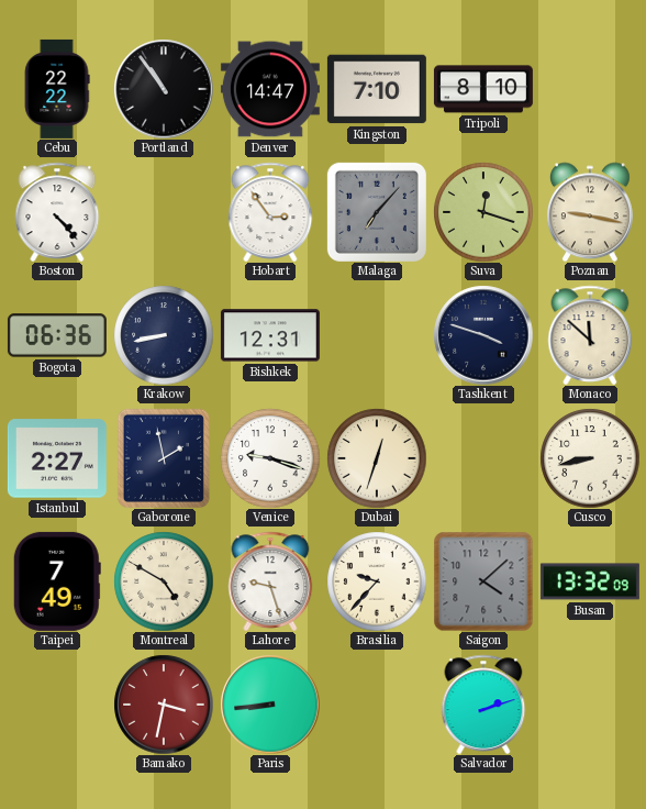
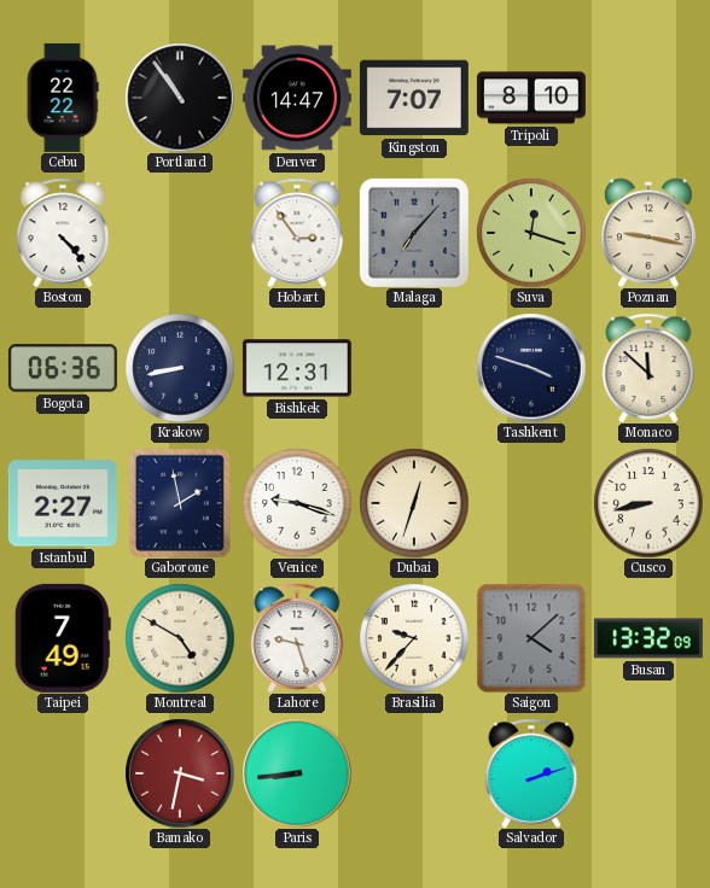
Kingston: 7:10 -> 7:07
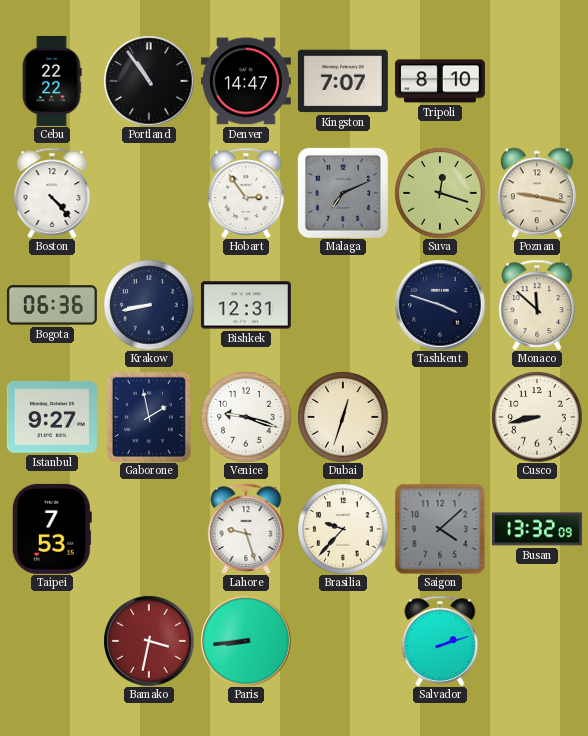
Malaga: 7:07 -> 7:11
Istanbul: 2:27 -> 9:27
Taipei: 7:49 -> 7:53
Montreal: 4:50 -> none
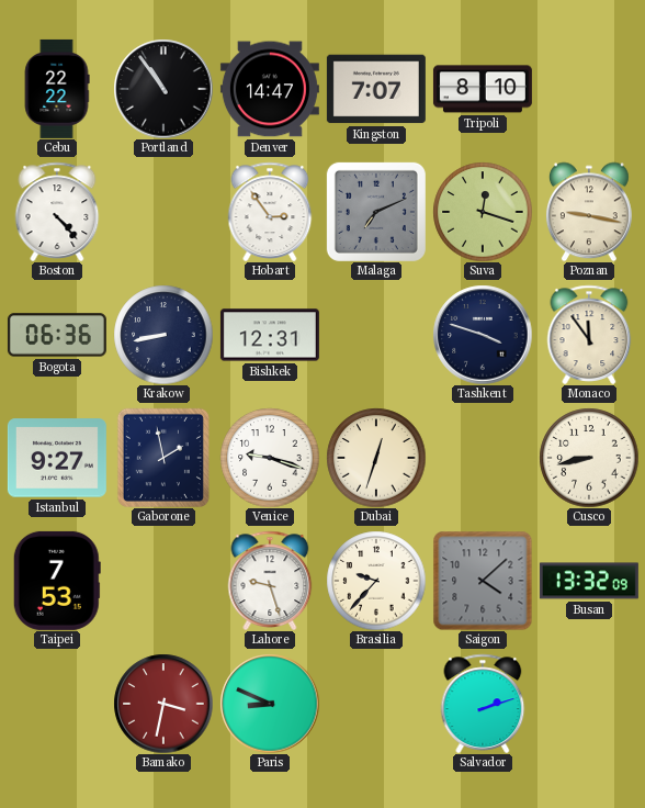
Monaco: 11:52 -> 11:54
Paris: 8:44 -> 8:49
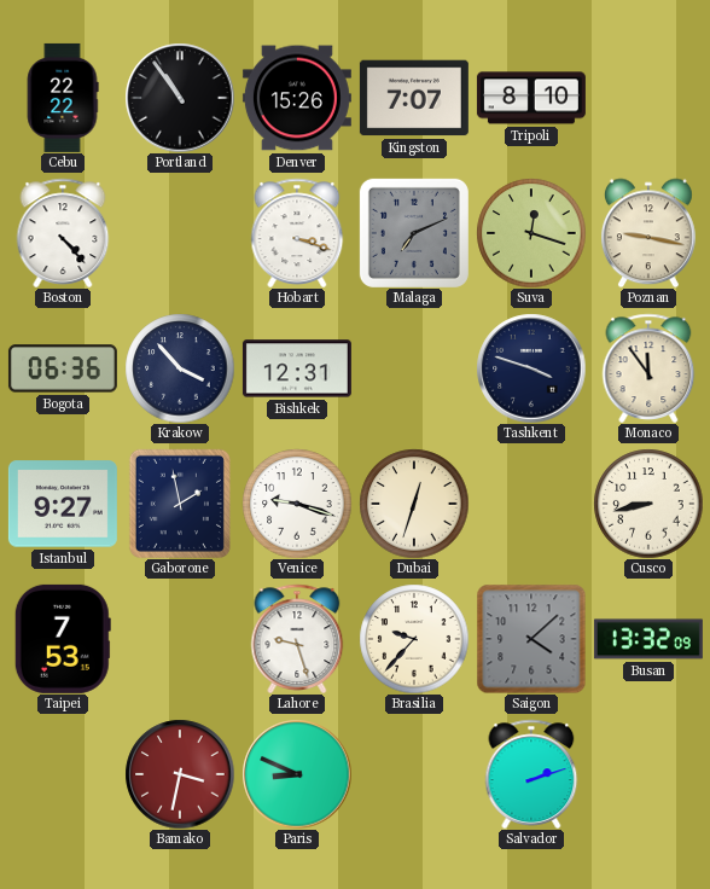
Denver: 14:47 -> 15:26
Hobart: 2:54 -> 3:18
Krakow: 8:43 -> 3:53
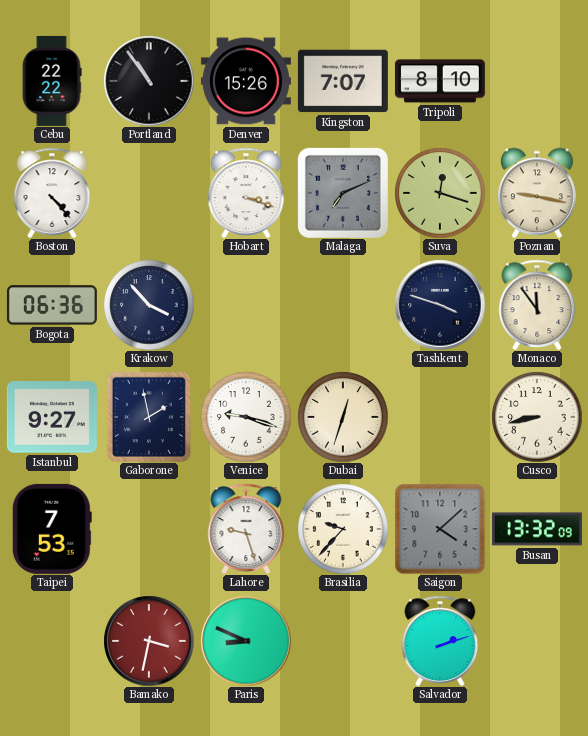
Bishkek: 12:31 -> none
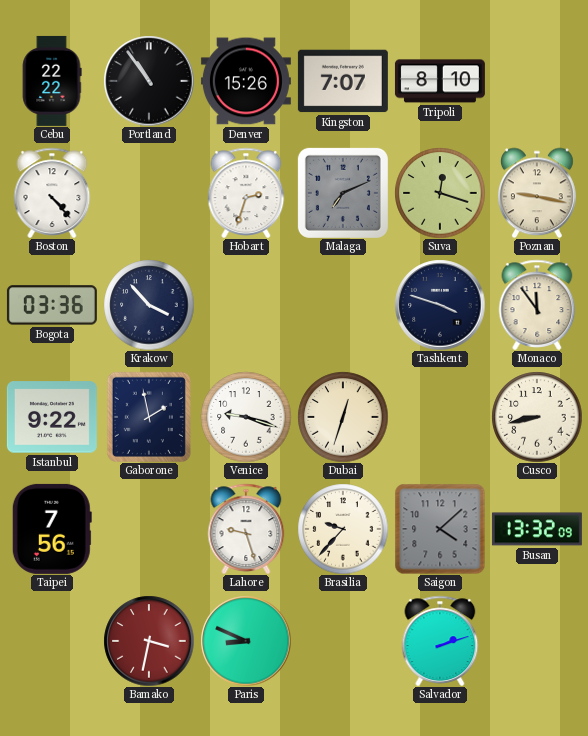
Hobart: 3:18 -> 2:33
Bogota: 06:36 -> 03:36
Istanbul: 9:27 -> 9:22
Taipei: 7:53 -> 7:56
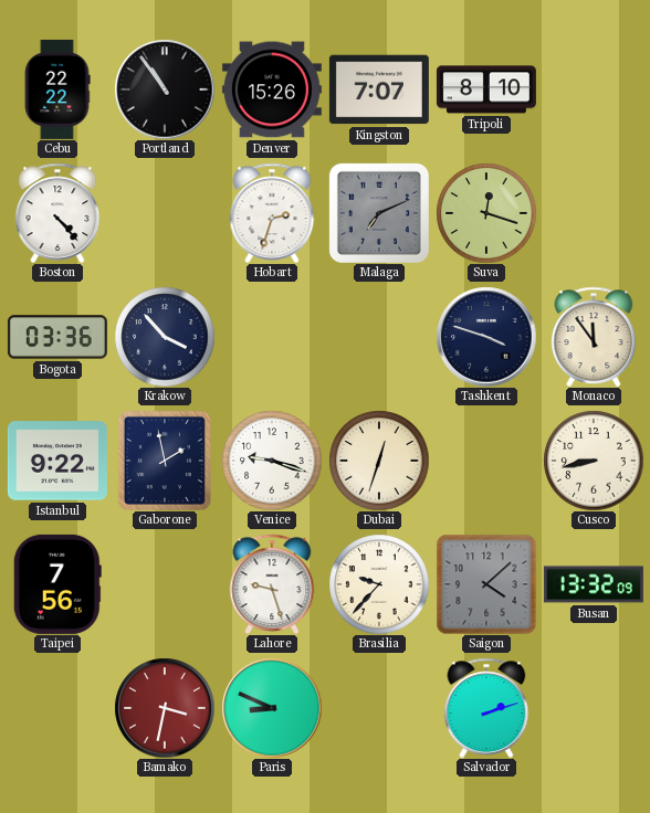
Poznan: 9:17 -> none
